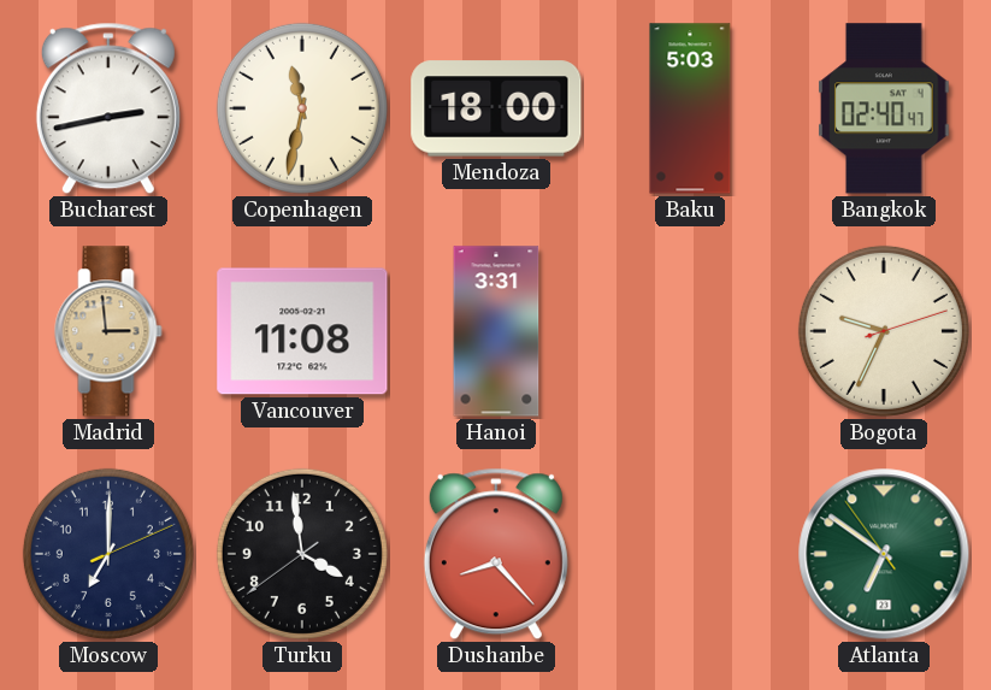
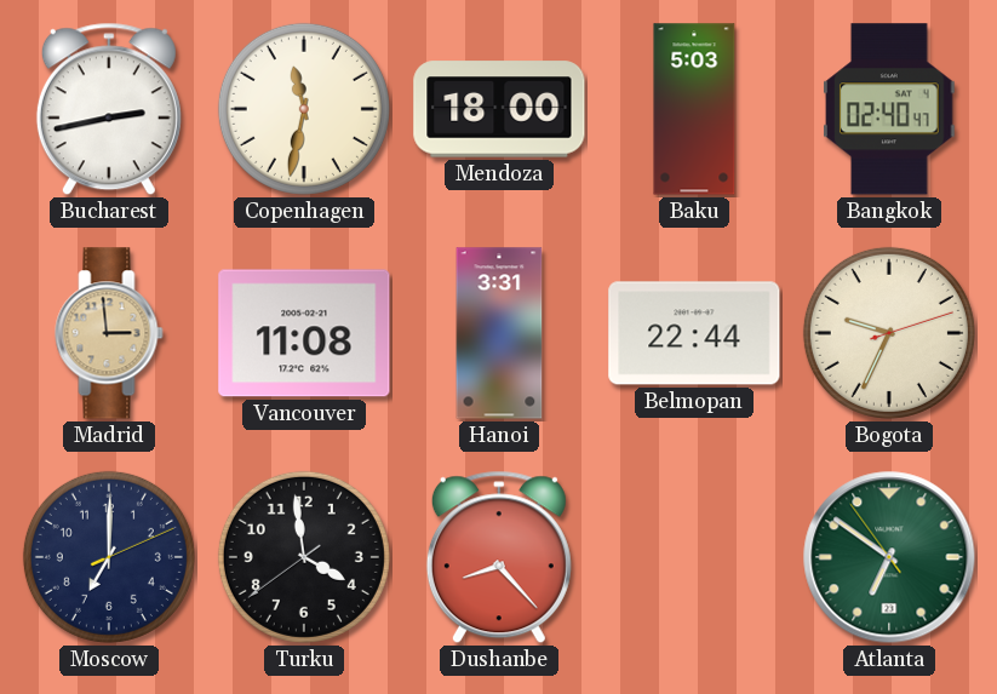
Belmopan: none -> 22:44
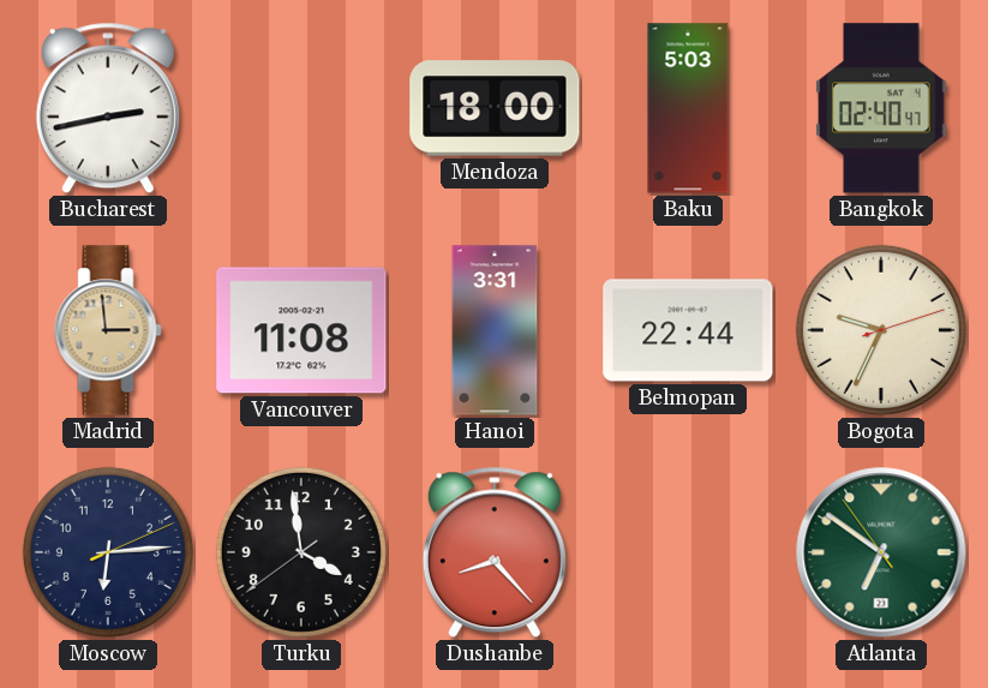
Copenhagen: 11:32 -> none
Moscow: 7:00 -> 6:14
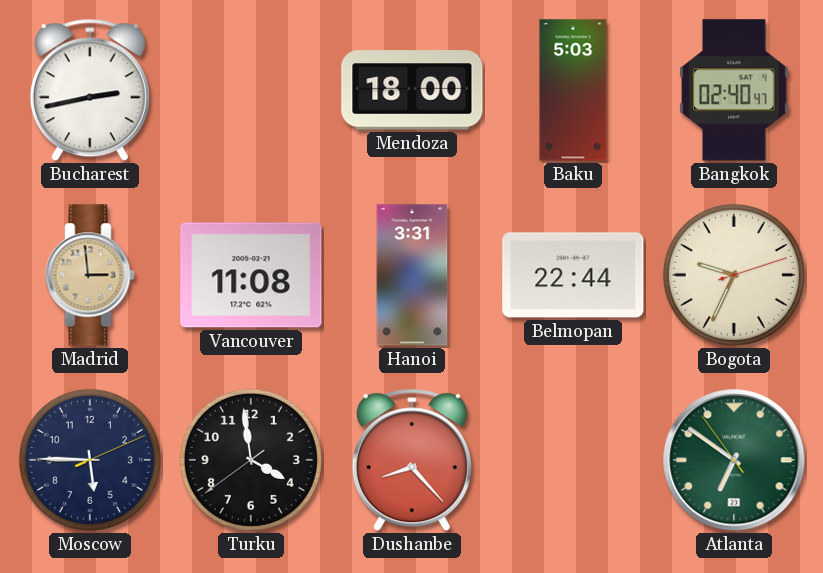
Moscow: 6:14 -> 5:45
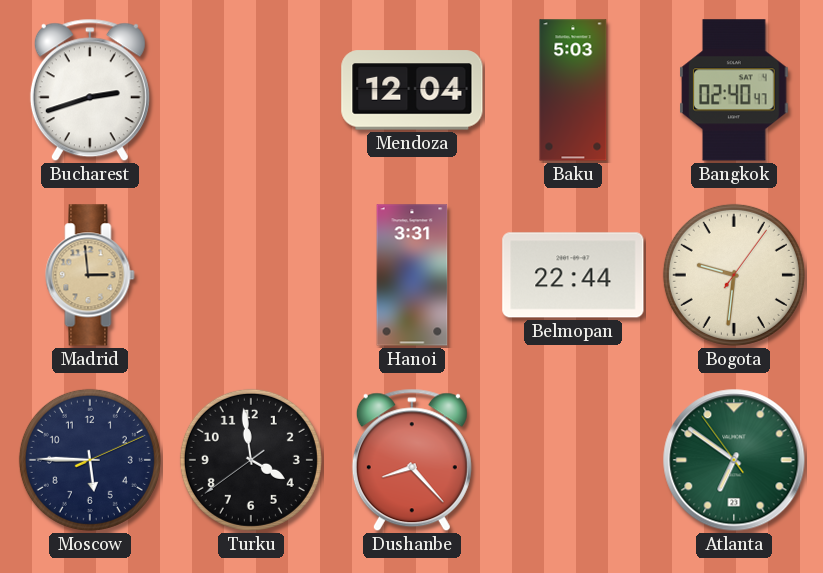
Bucharest: 2:43 -> 2:42
Mendoza: 18:00 -> 12:04
Vancouver: 11:08 -> none
Bogota: 9:34 -> 9:31
